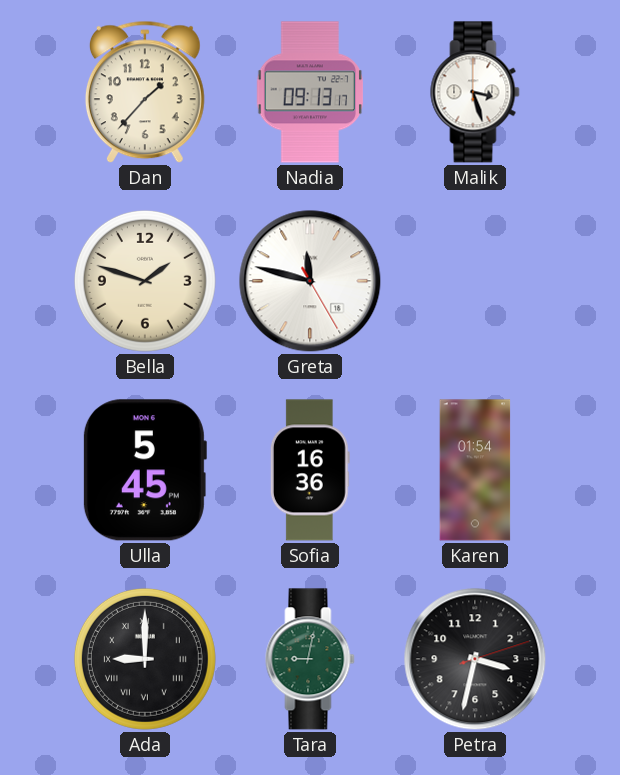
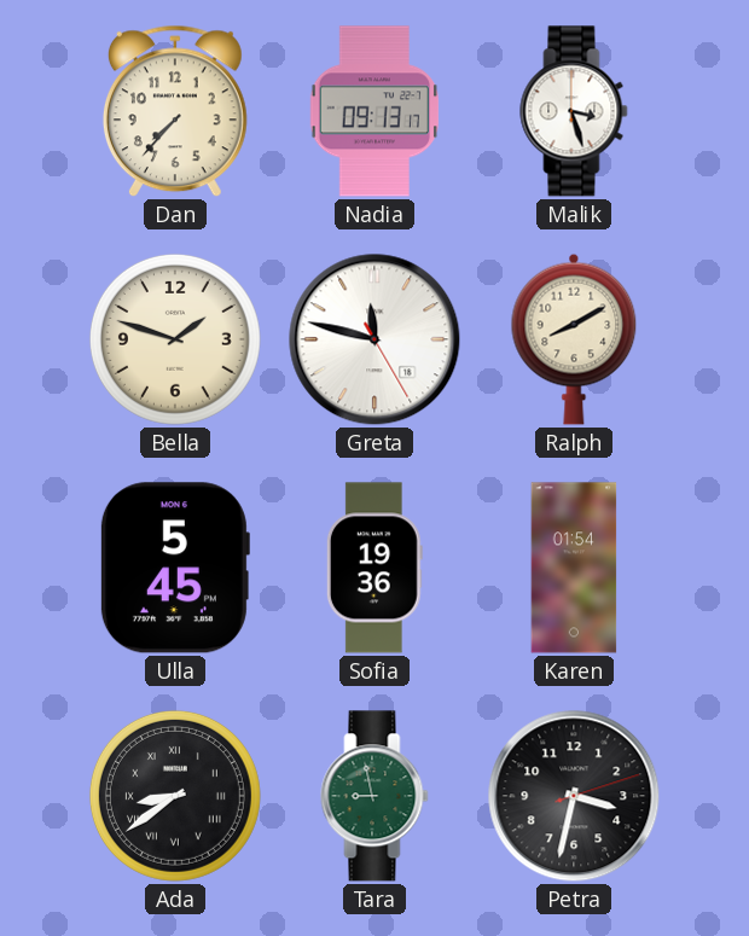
Dan: 1:37 -> 7:37
Ralph: none -> 8:10
Sofia: 16:36 -> 19:36
Ada: 9:00 -> 8:39
Tara: 9:02 -> 8:58
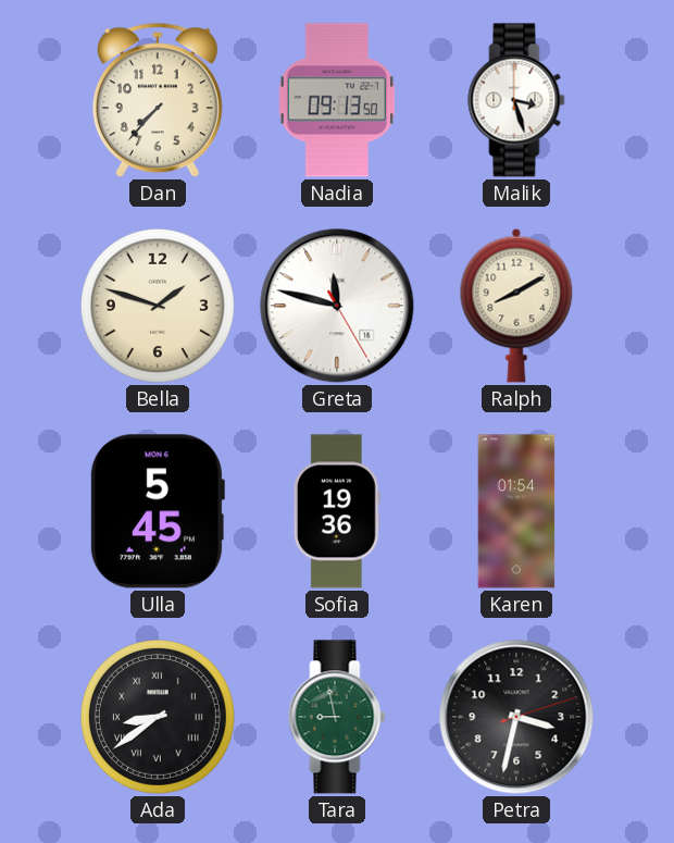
Nadia: 09:13:17 -> 09:13:50
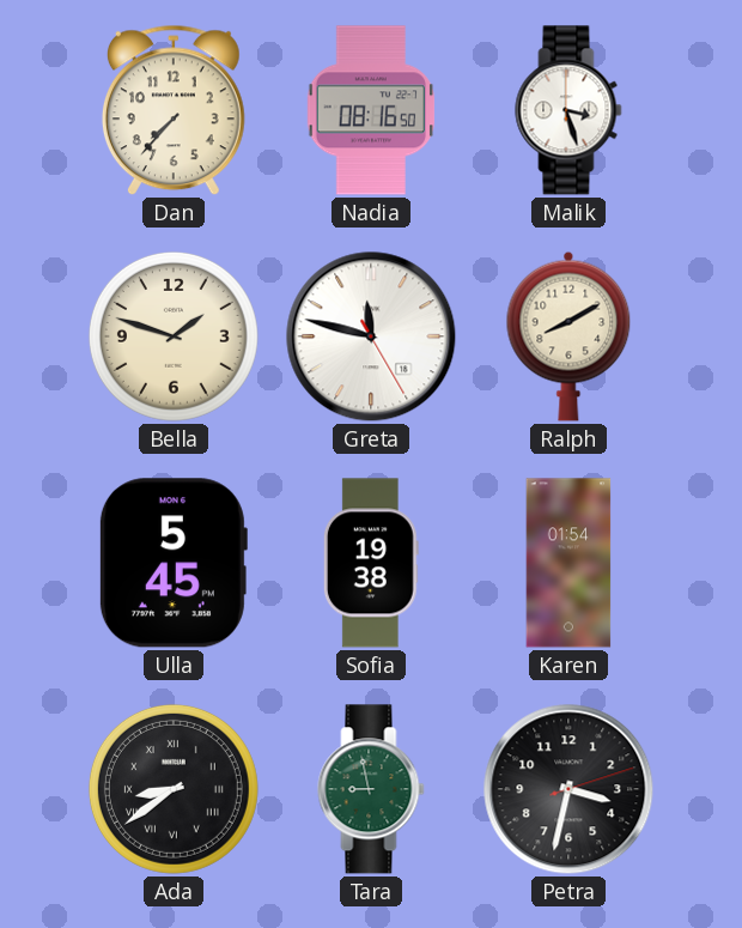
Nadia: 09:13 -> 08:16
Sofia: 19:36 -> 19:38
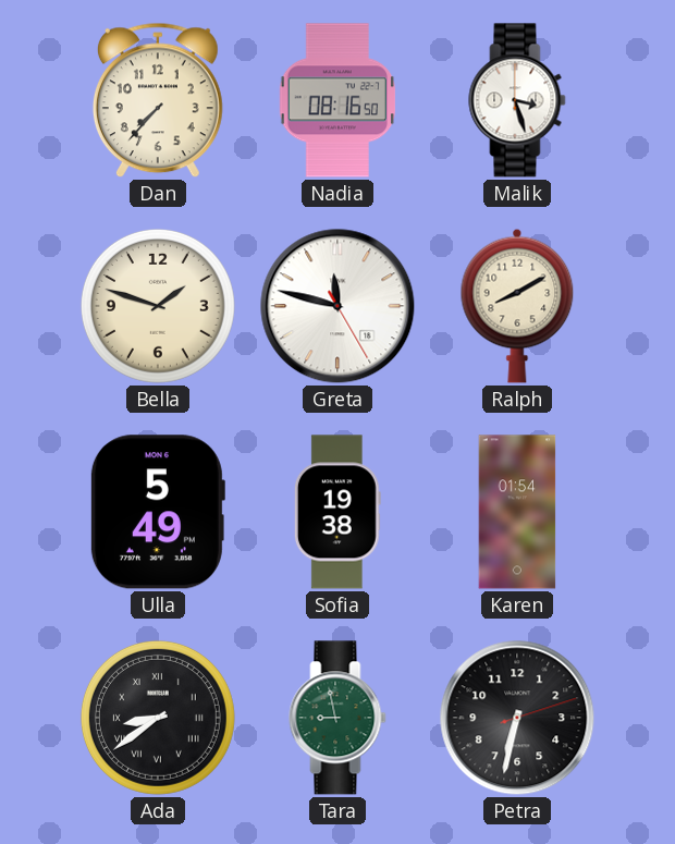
Ulla: 5:45 -> 5:49
Petra: 3:32 -> 6:32
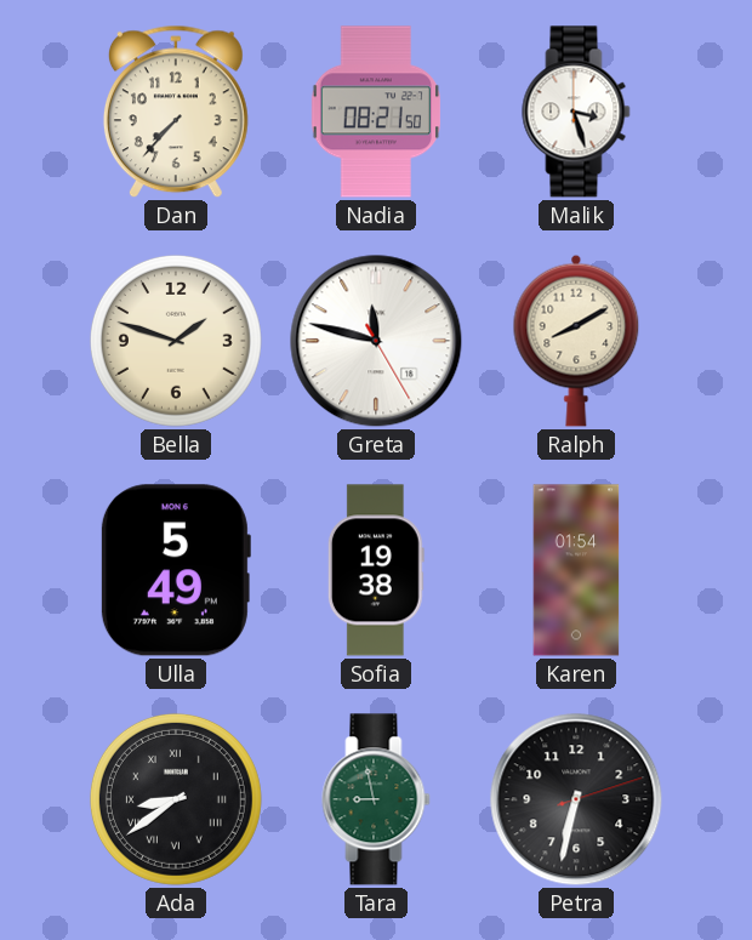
Nadia: 08:16 -> 08:21
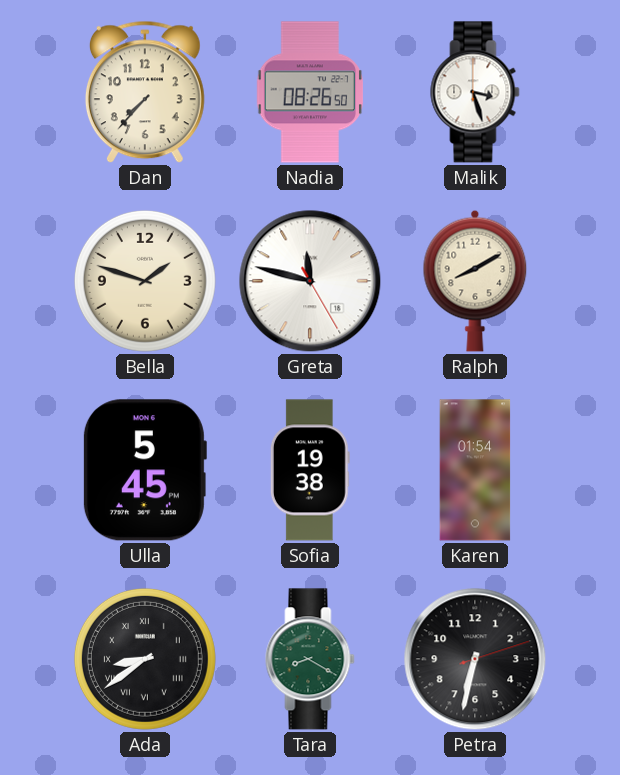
Nadia: 08:21 -> 08:26
Ulla: 5:49 -> 5:45
Tara: 8:58 -> 8:20
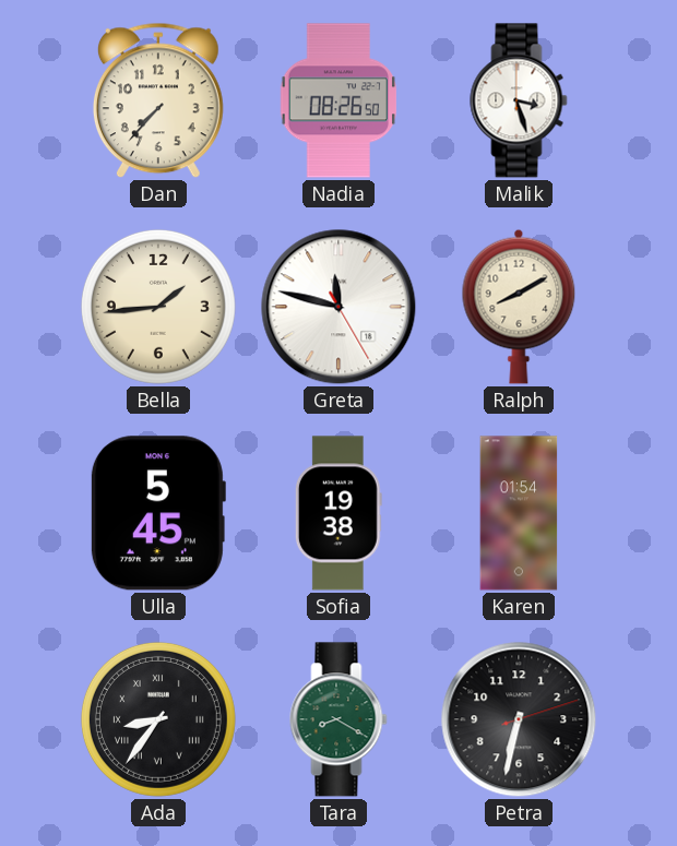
Bella: 1:48 -> 1:44
Ada: 8:39 -> 8:36
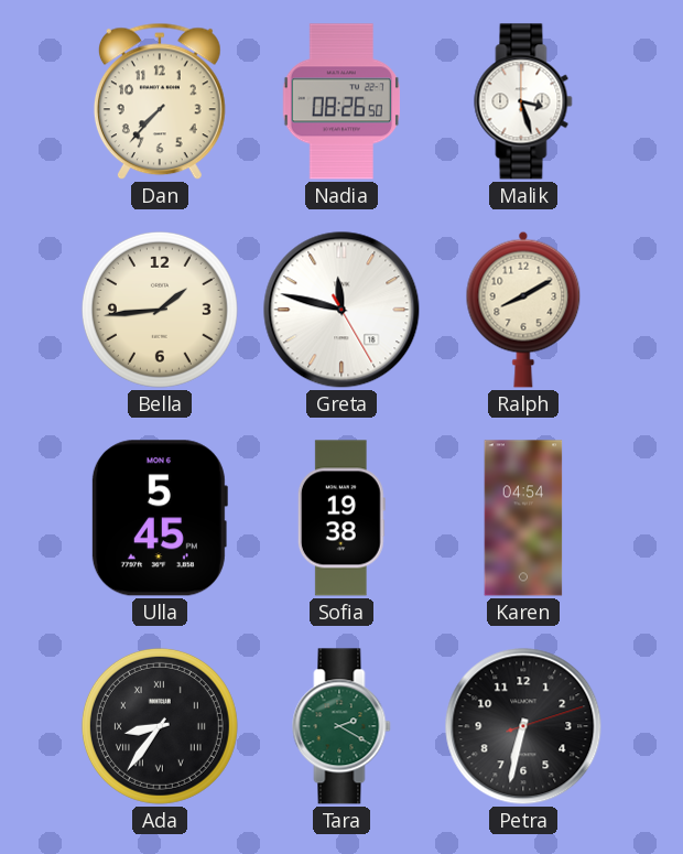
Karen: 01:54 -> 04:54
Tara: 8:20 -> 2:20
